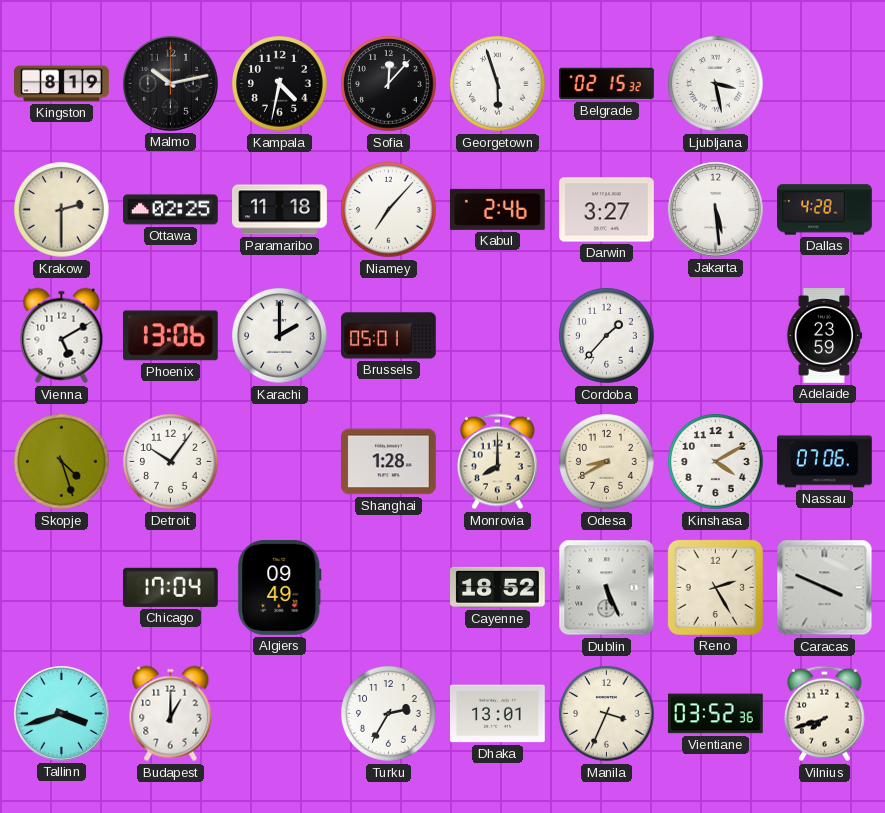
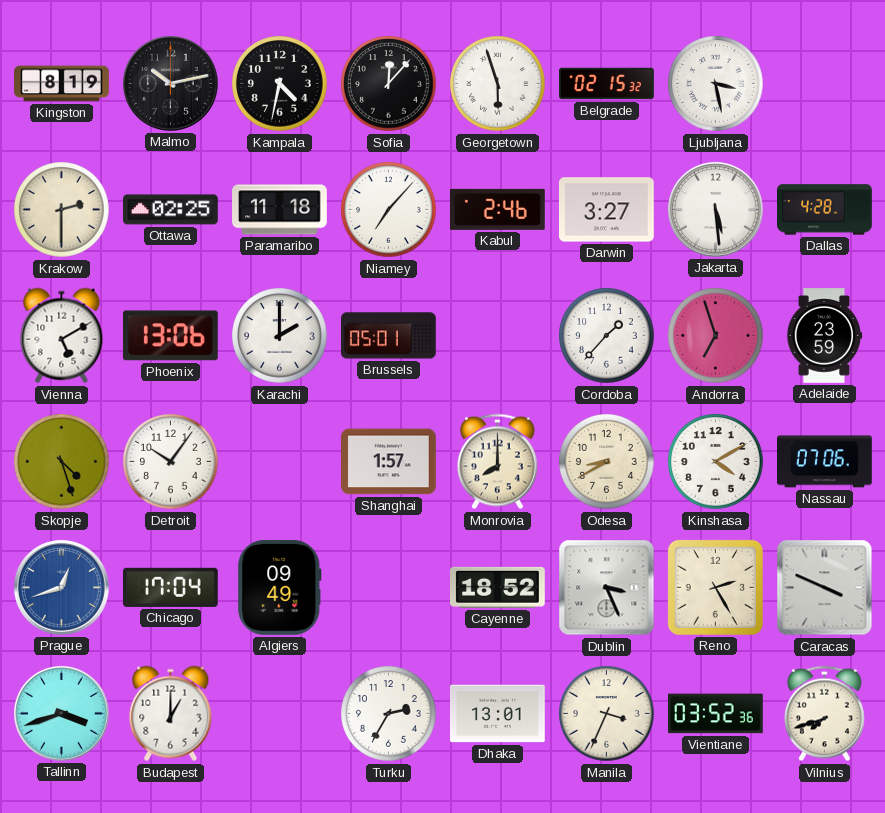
Andorra: none -> 6:57
Shanghai: 1:28 -> 1:57
Prague: none -> 12:42
Dublin: 5:26 -> 3:26
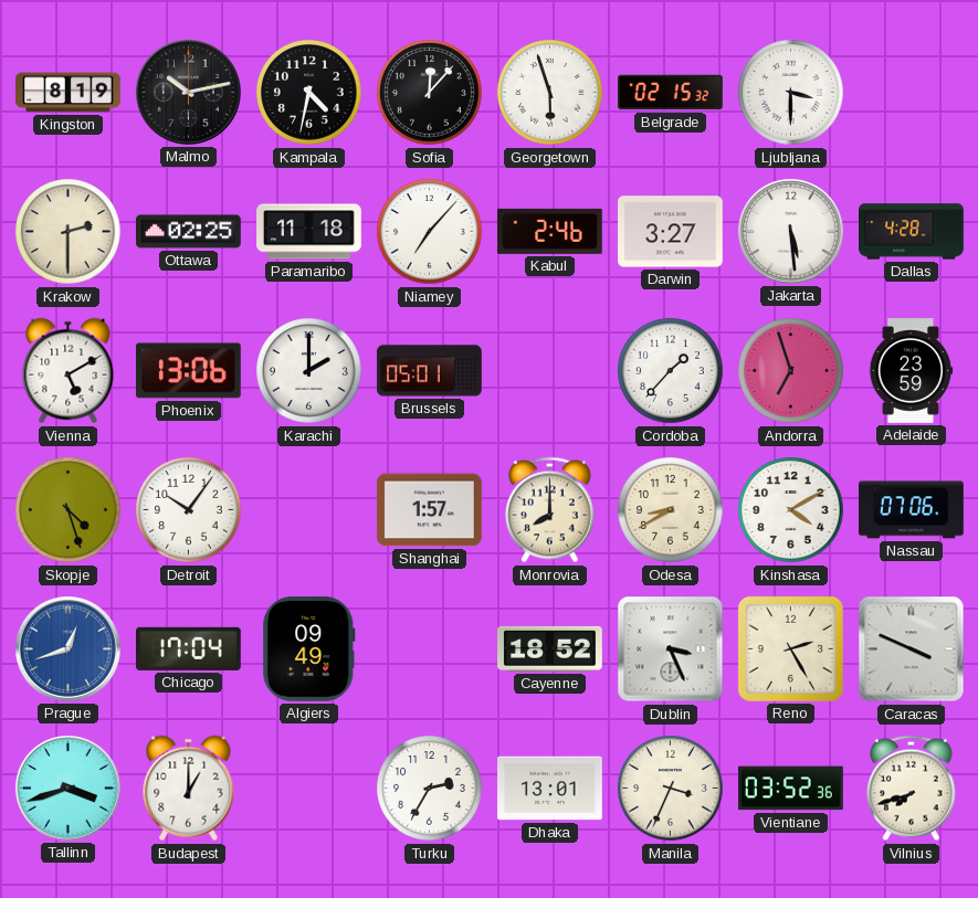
Ljubljana: 3:28 -> 3:30
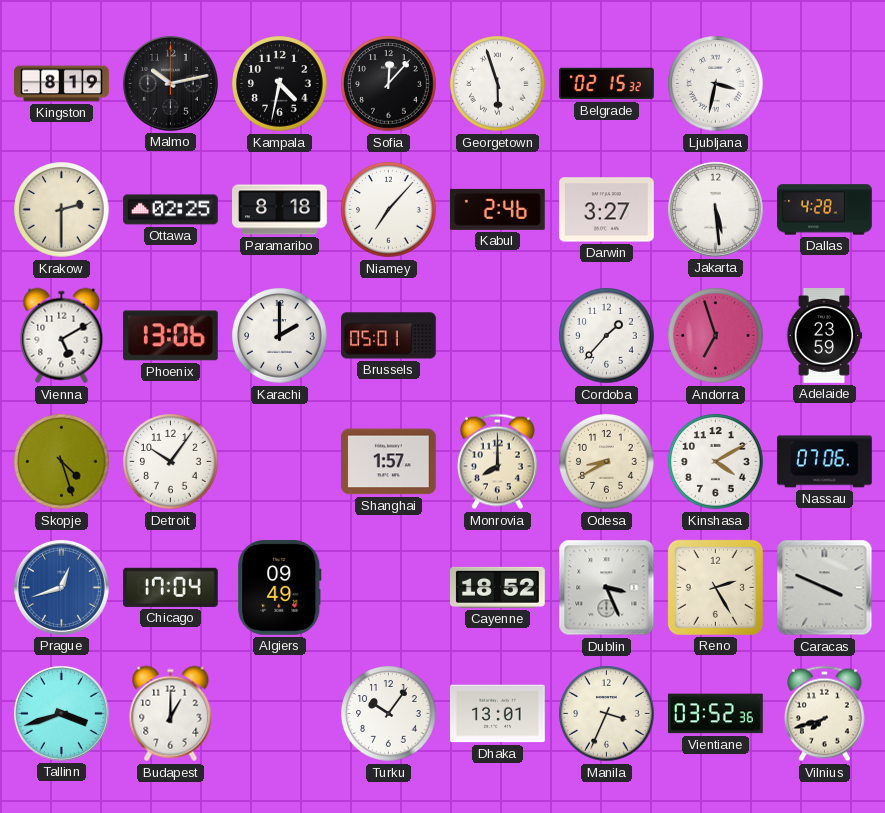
Ljubljana: 3:30 -> 3:32
Paramaribo: 11:18 -> 8:18
Turku: 2:35 -> 10:06
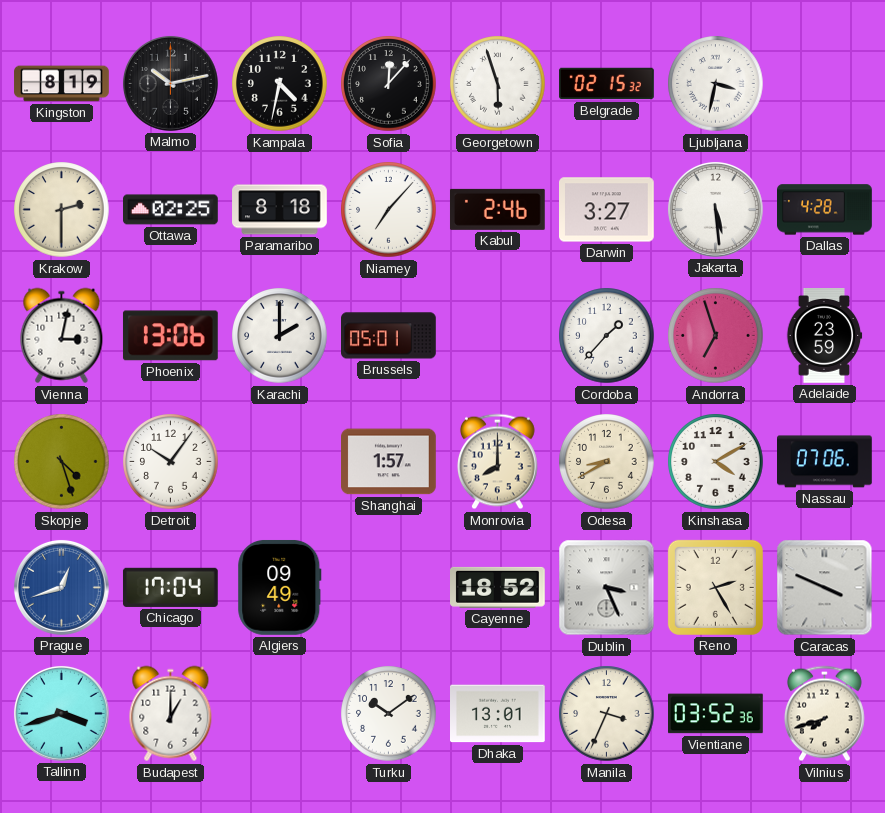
Vienna: 5:10 -> 3:02
Turku: 10:06 -> 10:09
